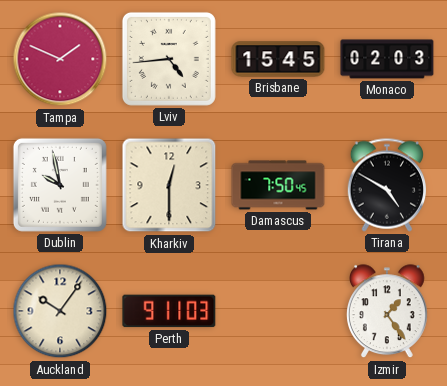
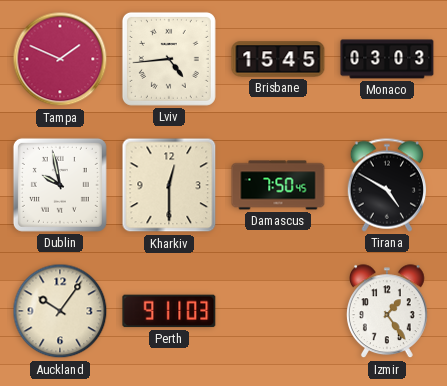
Monaco: 02:03 -> 03:03
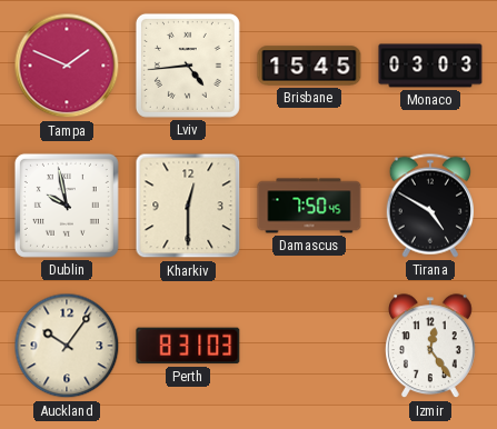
Perth: 9:11 -> 8:31
Izmir: 1:24 -> 12:24
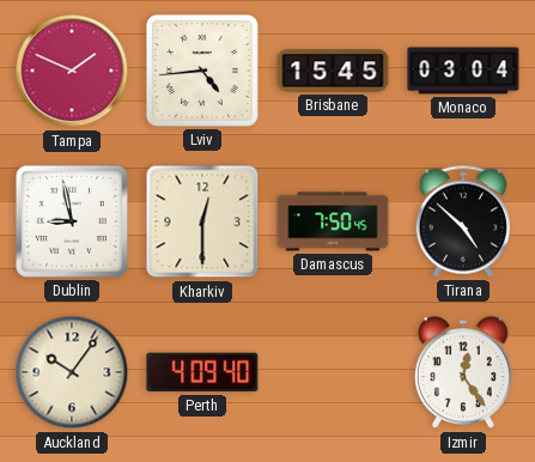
Monaco: 03:03 -> 03:04
Dublin: 9:58 -> 8:58
Tirana: 4:50 -> 4:52
Perth: 8:31 -> 4:09
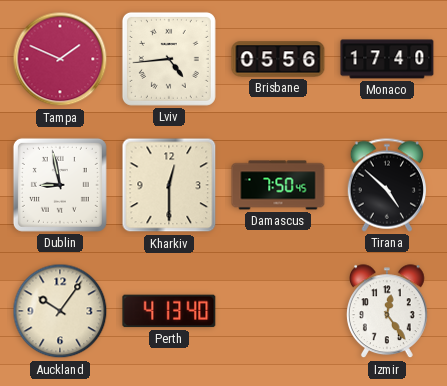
Brisbane: 15:45 -> 05:56
Monaco: 03:04 -> 17:40
Perth: 4:09 -> 4:13
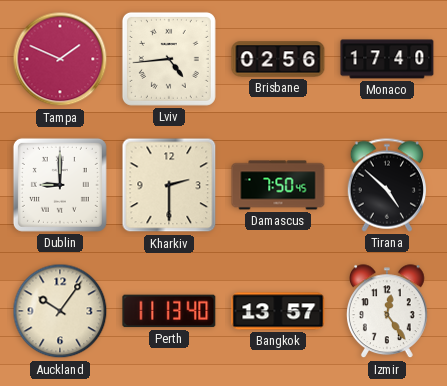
Brisbane: 05:56 -> 02:56
Dublin: 8:58 -> 9:00
Kharkiv: 12:30 -> 2:30
Perth: 4:13 -> 11:13
Bangkok: none -> 13:57
